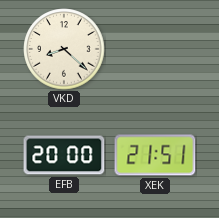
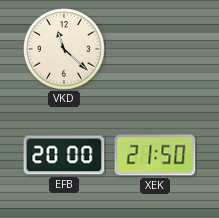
VKD: 8:22 -> 11:22
XEK: 21:51 -> 21:50
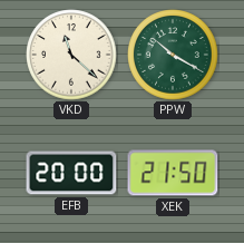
PPW: none -> 10:20
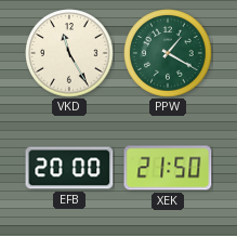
VKD: 11:22 -> 11:25
PPW: 10:20 -> 1:20
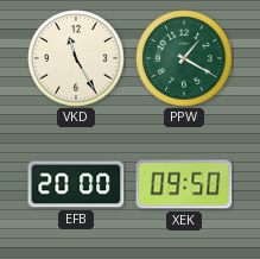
XEK: 21:50 -> 09:50
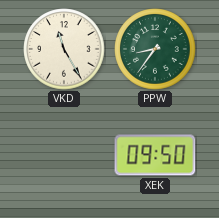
PPW: 1:20 -> 8:36
EFB: 20:00 -> none
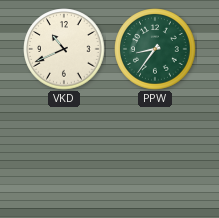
VKD: 11:25 -> 10:41
XEK: 09:50 -> none
